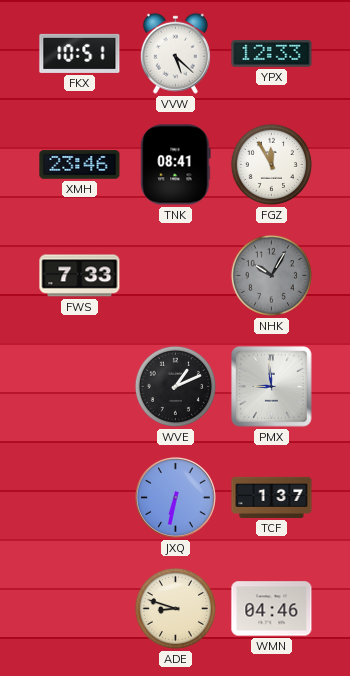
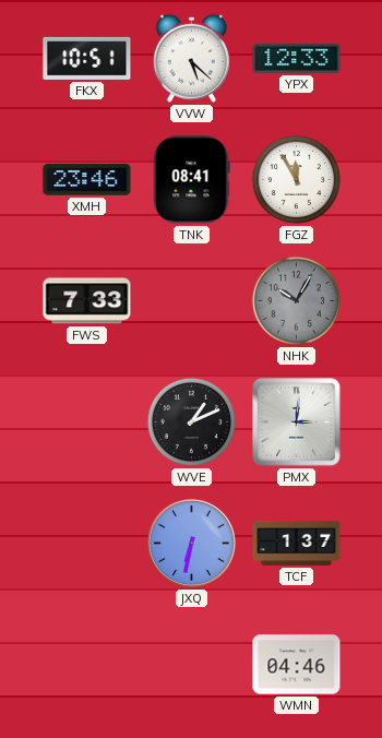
PMX: 8:59 -> 3:01
ADE: 8:48 -> none
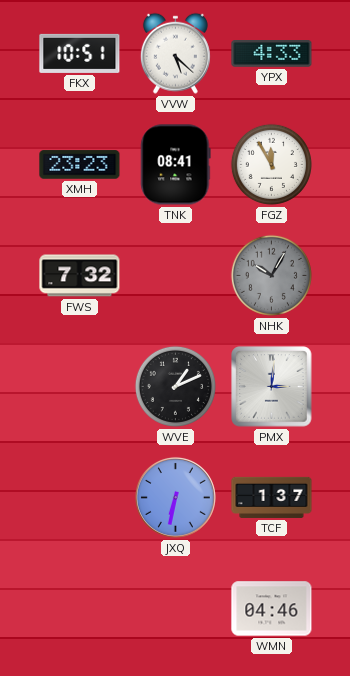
YPX: 12:33 -> 4:33
XMH: 23:46 -> 23:23
FWS: 7:33 -> 7:32
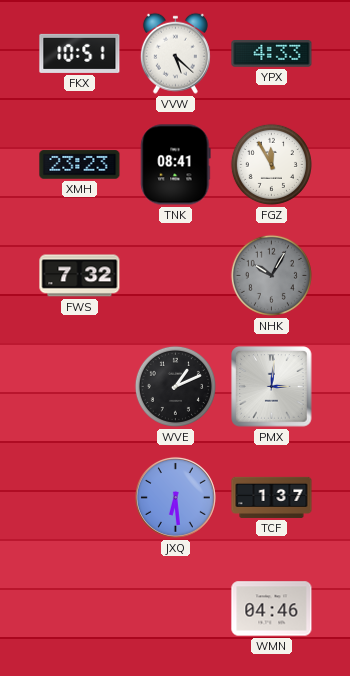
JXQ: 6:32 -> 6:29
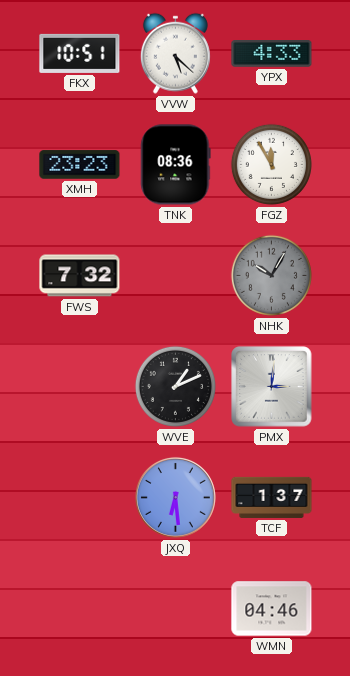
TNK: 08:41 -> 08:36
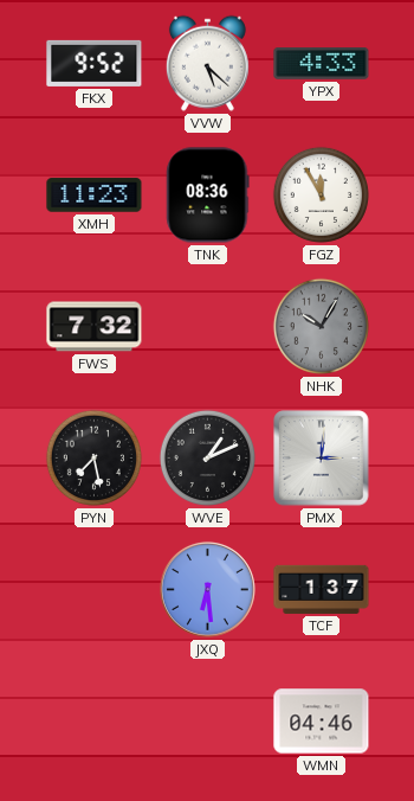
FKX: 10:51 -> 9:52
XMH: 23:23 -> 11:23
PYN: none -> 7:28
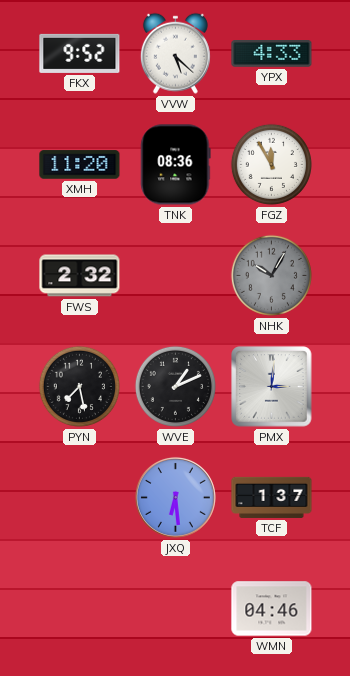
XMH: 11:23 -> 11:20
FWS: 7:32 -> 2:32
